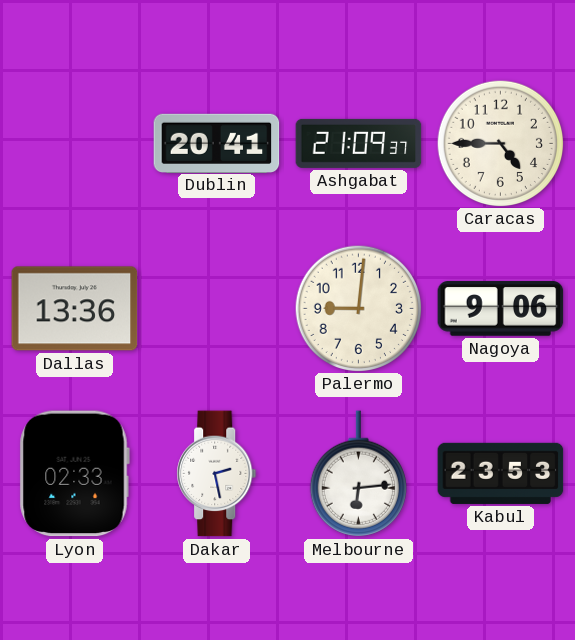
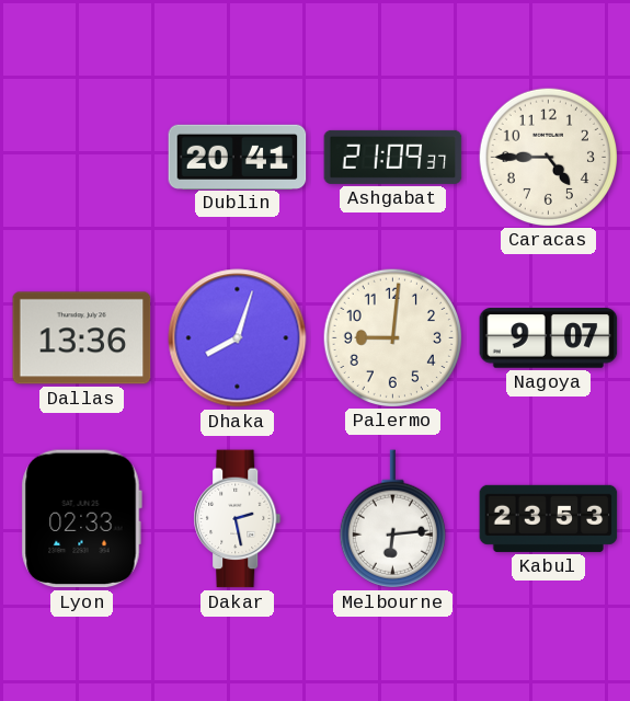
Dhaka: none -> 8:03
Nagoya: 9:06 -> 9:07
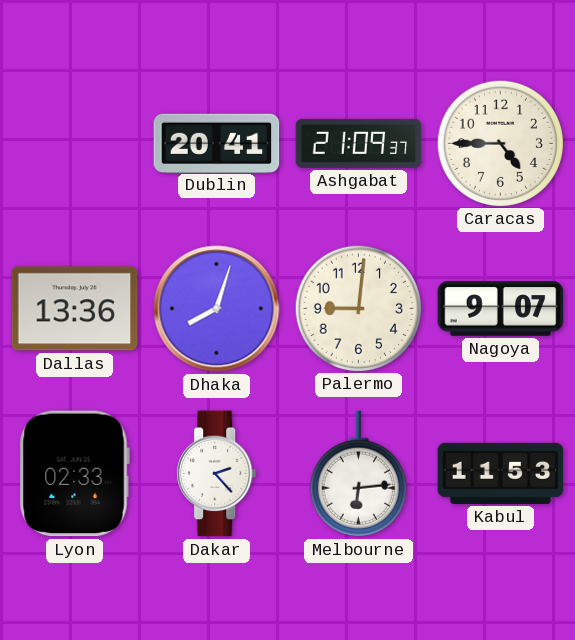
Dakar: 2:28 -> 2:23
Kabul: 23:53 -> 11:53
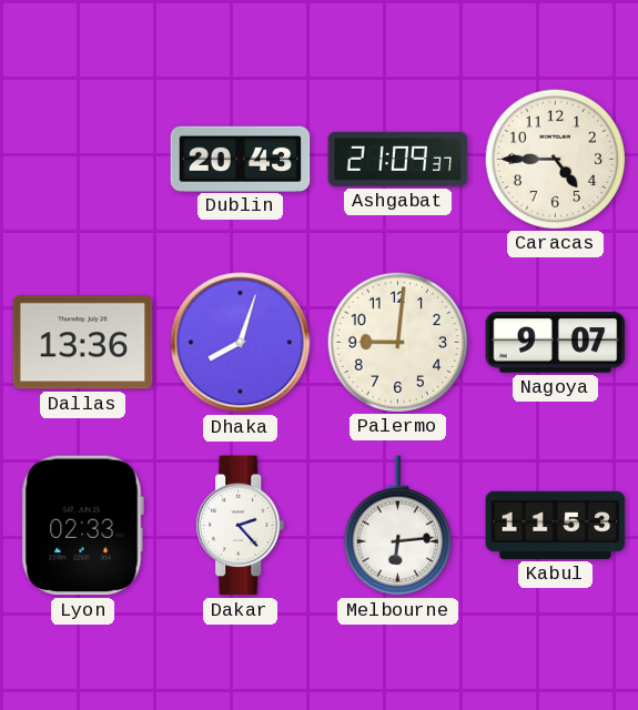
Dublin: 20:41 -> 20:43
